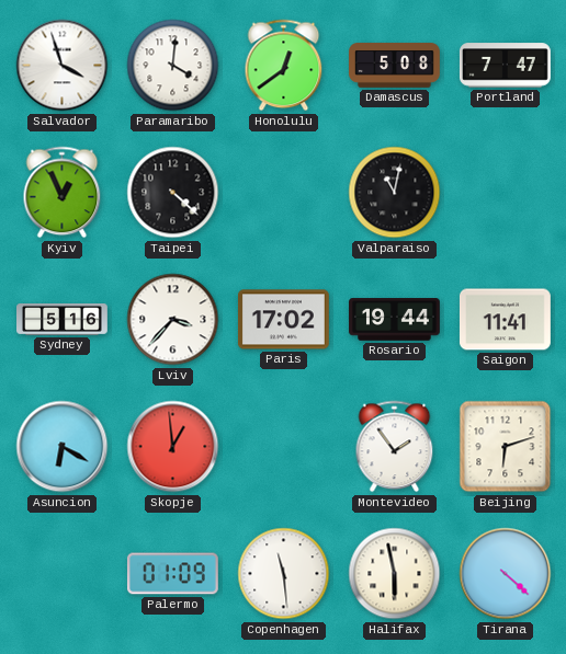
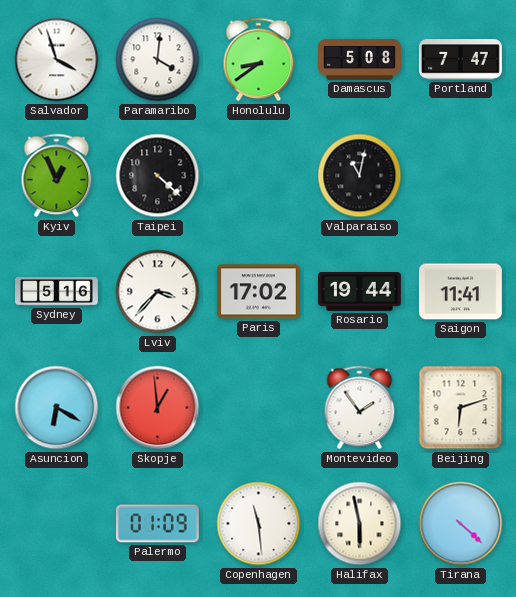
Honolulu: 12:39 -> 8:39
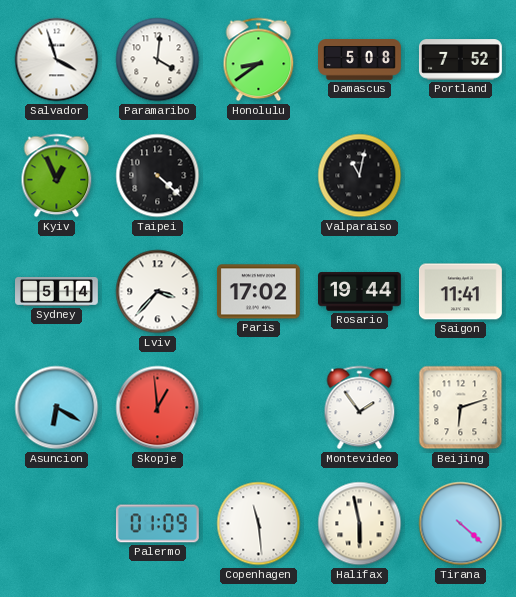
Portland: 7:47 -> 7:52
Sydney: 5:16 -> 5:14
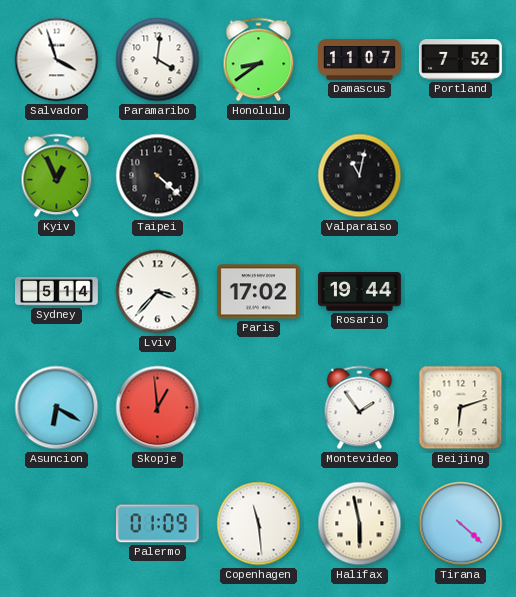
Damascus: 5:08 -> 11:07
Saigon: 11:41 -> none
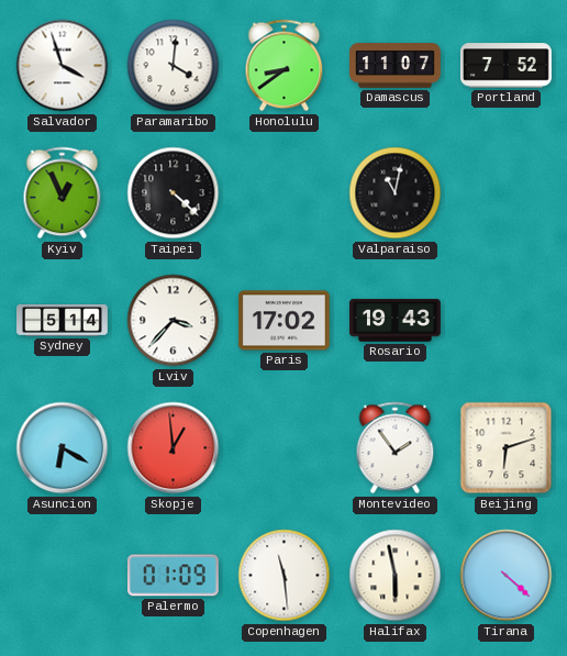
Rosario: 19:44 -> 19:43
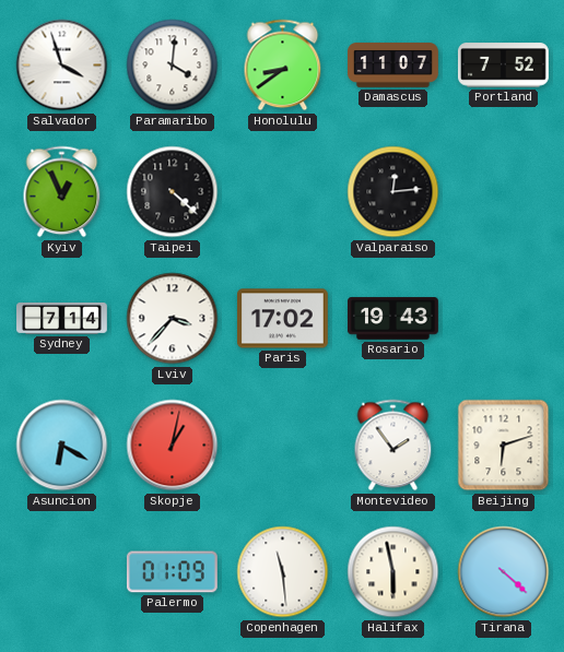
Valparaiso: 11:02 -> 12:14
Sydney: 5:14 -> 7:14
Skopje: 12:59 -> 1:02
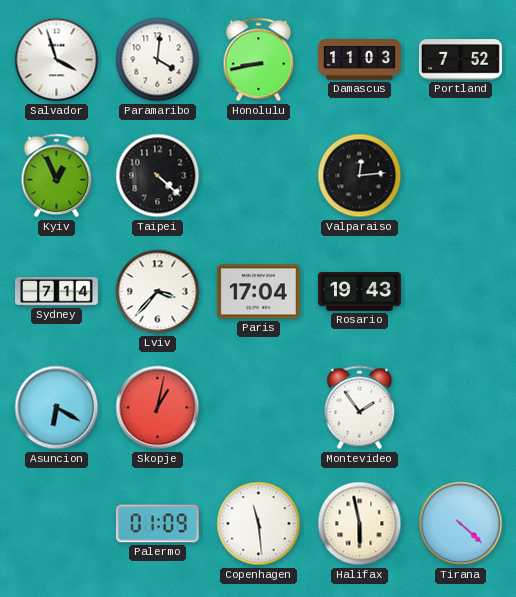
Honolulu: 8:39 -> 8:43
Damascus: 11:07 -> 11:03
Paris: 17:02 -> 17:04
Beijing: 6:12 -> none
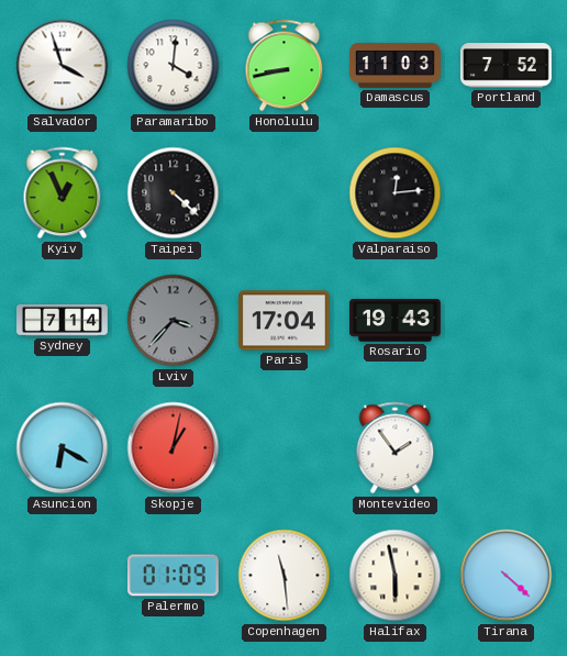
Lviv dial: white -> grey
